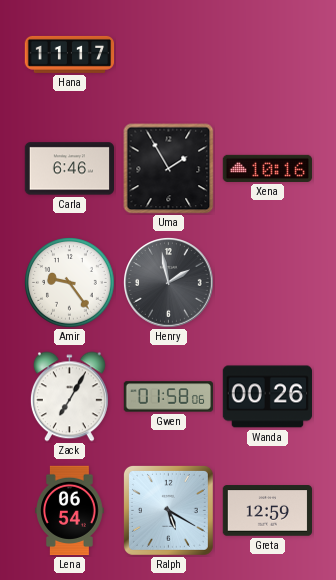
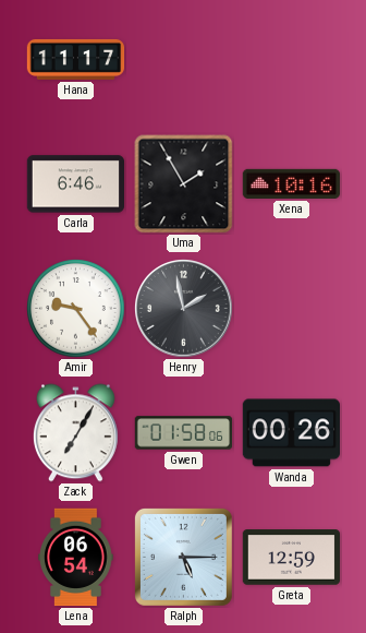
Ralph: 5:20 -> 5:15
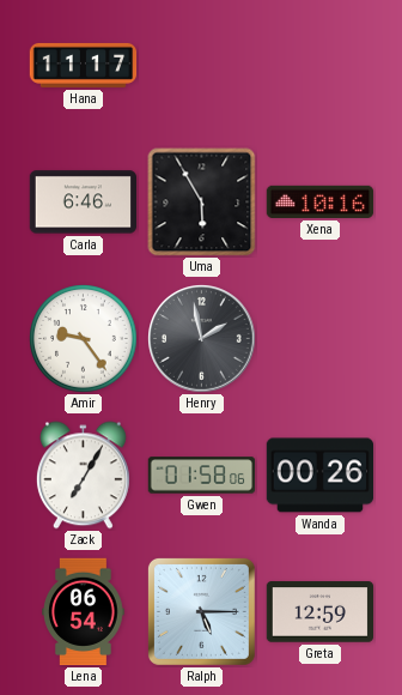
Uma: 1:55 -> 5:55
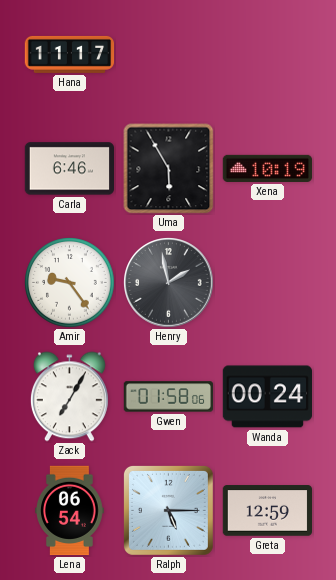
Xena: 10:16 -> 10:19
Wanda: 00:26 -> 00:24
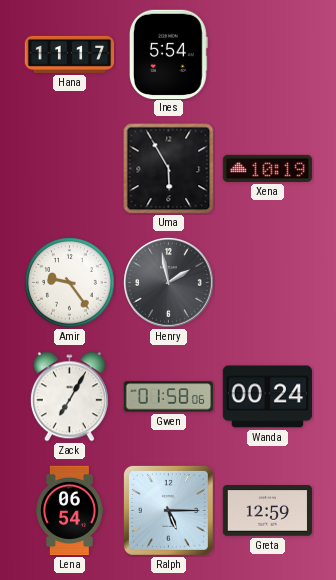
Ines: none -> 5:54
Carla: 6:46 -> none
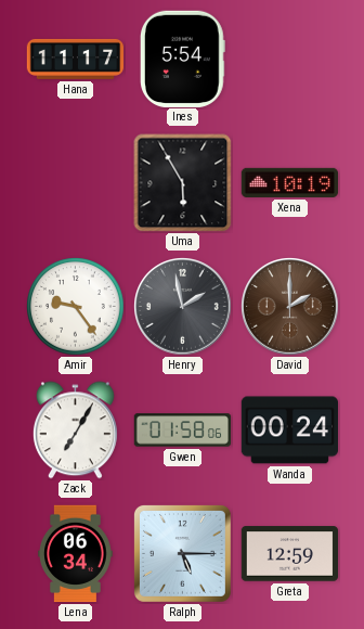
David: none -> 2:00
Lena: 06:54 -> 06:34
